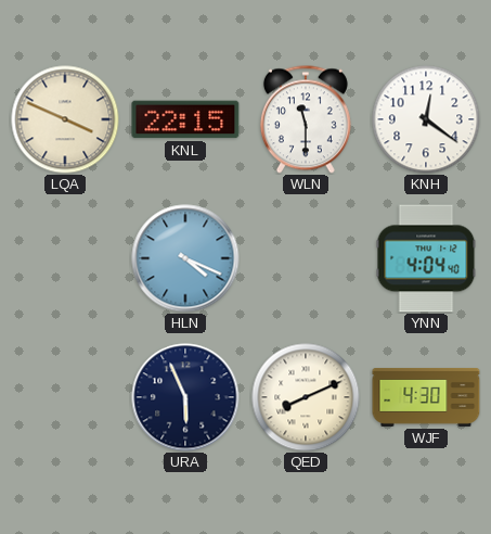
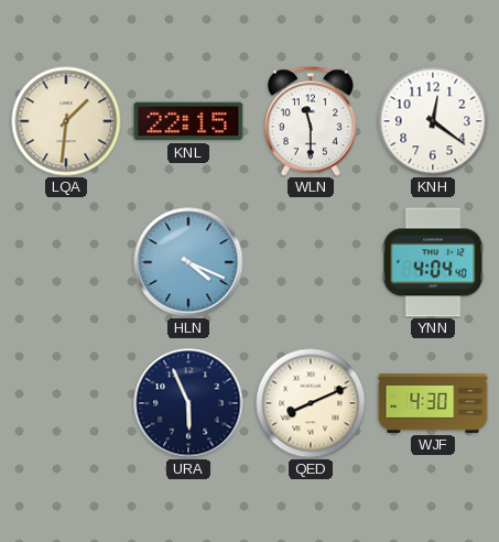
LQA: 3:49 -> 1:31
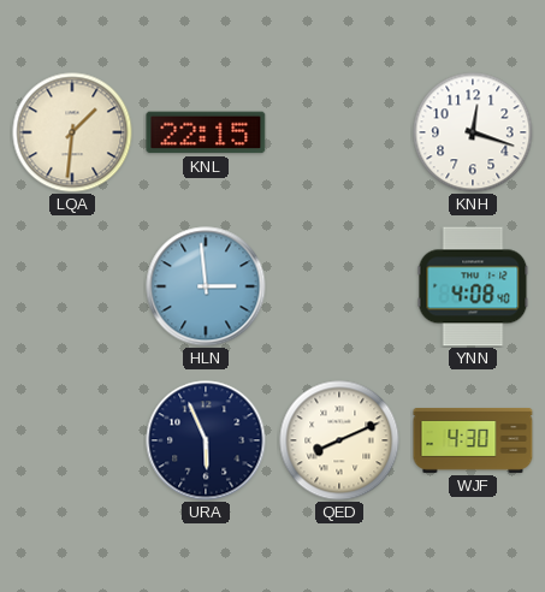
WLN: 11:30 -> none
KNH: 12:21 -> 12:18
HLN: 4:19 -> 2:59
YNN: 4:04 -> 4:08
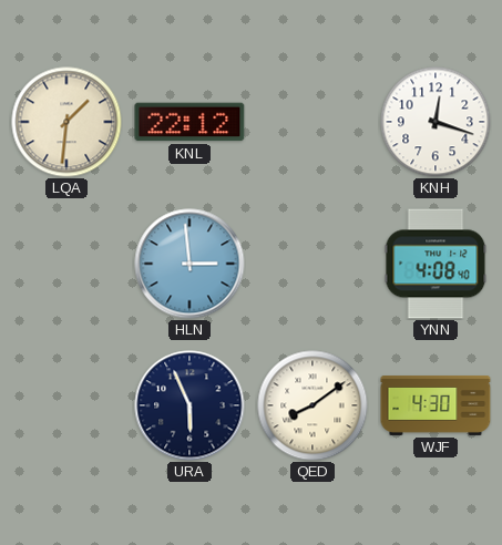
KNL: 22:15 -> 22:12
QED: 8:11 -> 8:09
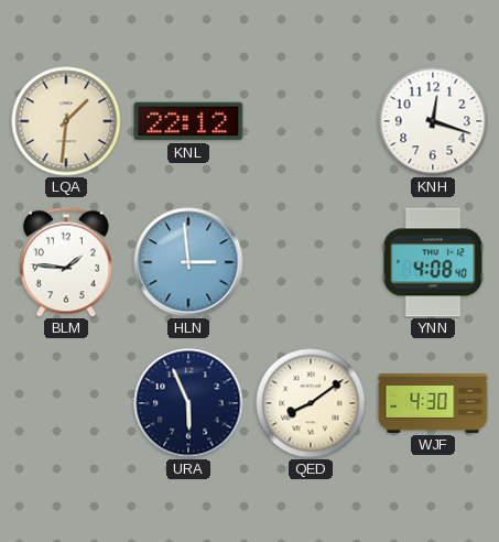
BLM: none -> 1:46
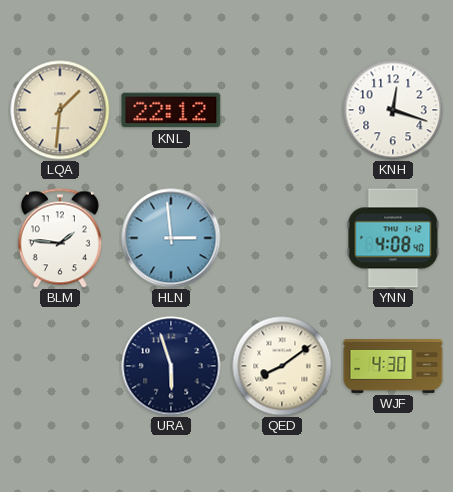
URA: 5:56 -> 5:57
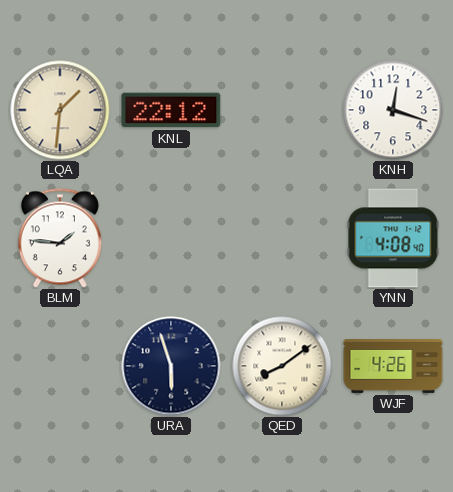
HLN: 2:59 -> none
WJF: 4:30 -> 4:26
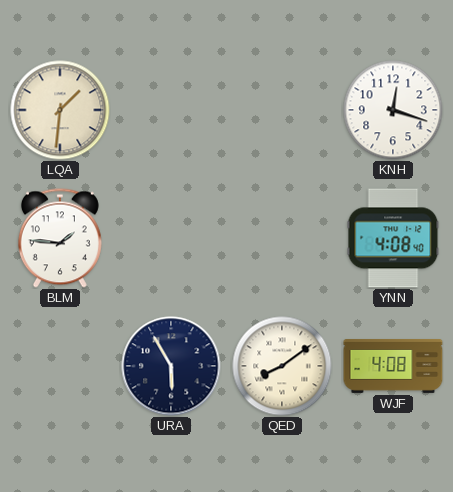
KNL: 22:12 -> none
URA: 5:57 -> 5:55
WJF: 4:26 -> 4:08
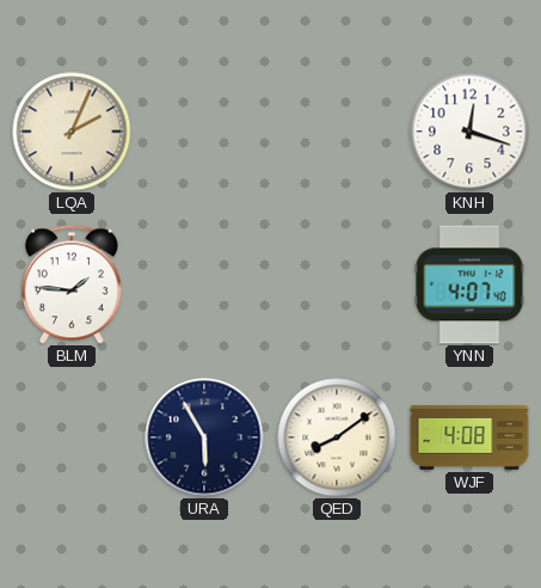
LQA: 1:31 -> 2:04
YNN: 4:08 -> 4:07
